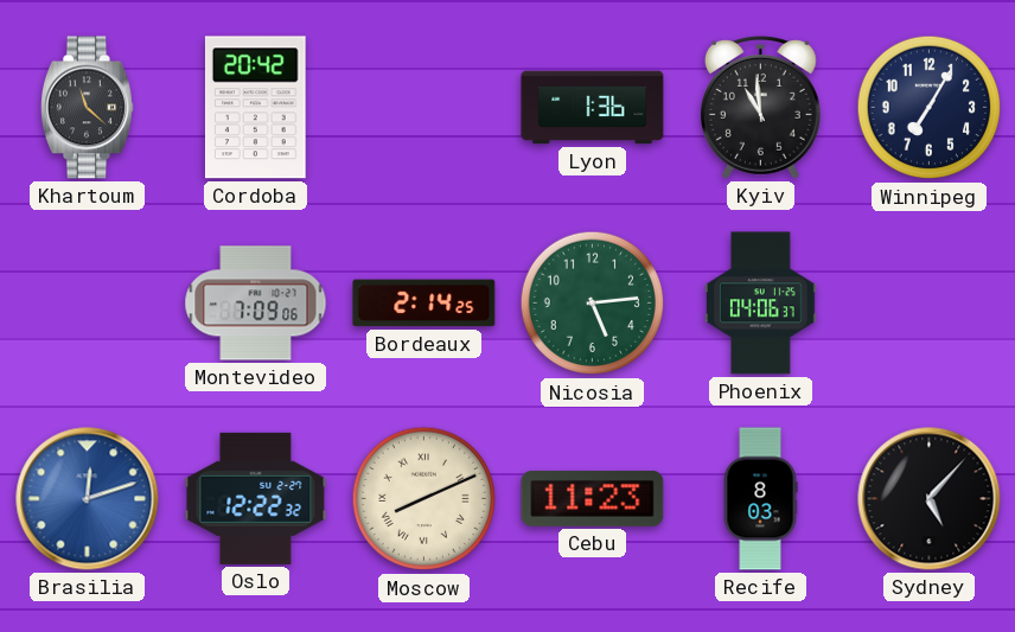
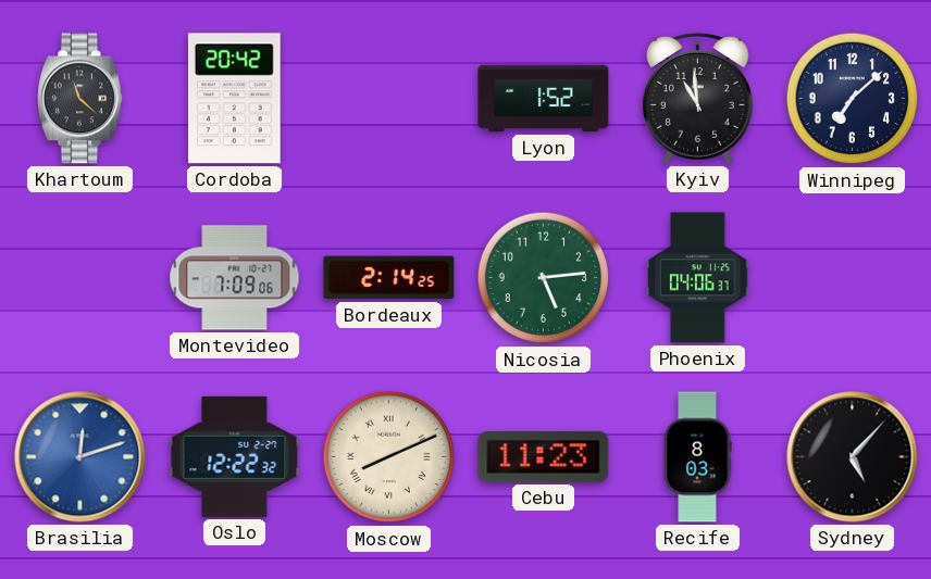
Lyon: 1:36 -> 1:52
Winnipeg: 7:05 -> 7:08
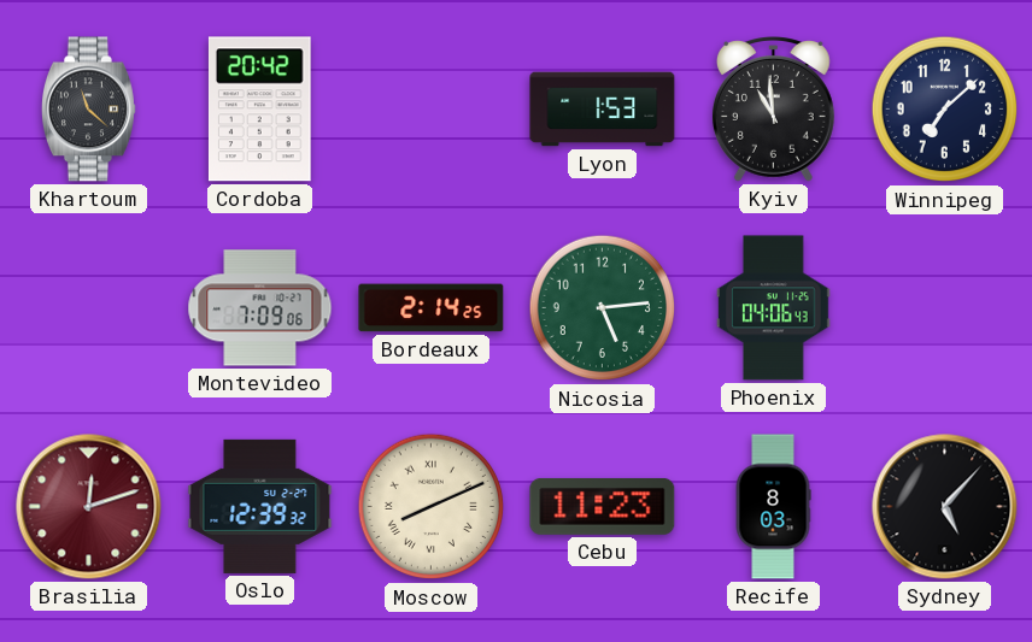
Lyon: 1:52 -> 1:53
Phoenix: 04:06:37 -> 04:06:43
Brasilia dial: blue -> burgundy
Oslo: 12:22 -> 12:39
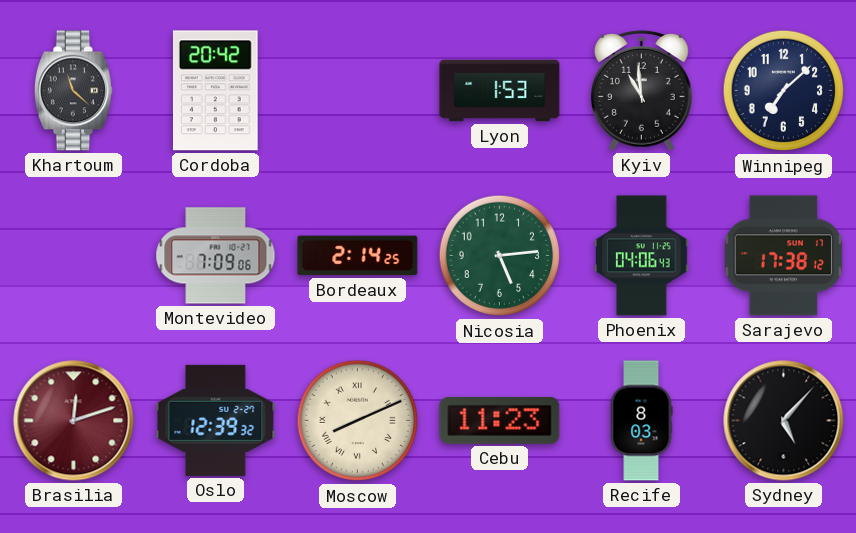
Sarajevo: none -> 17:38
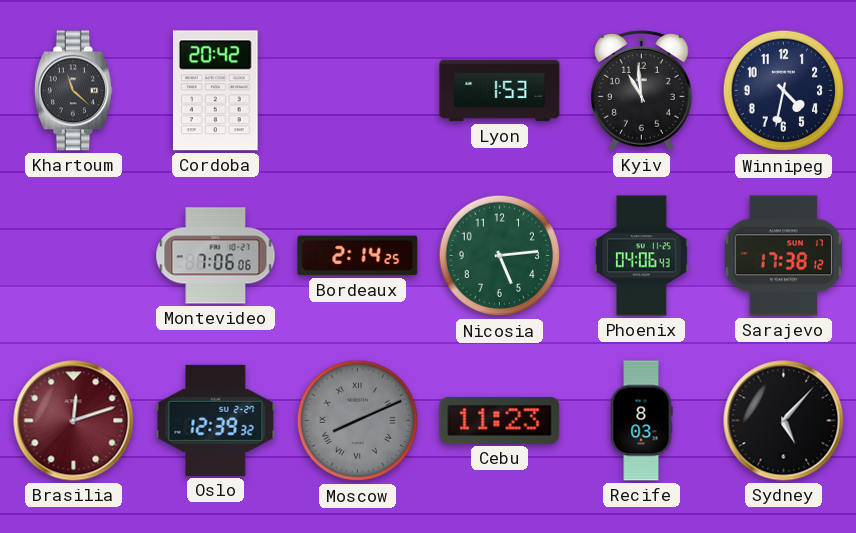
Winnipeg: 7:08 -> 4:32
Montevideo: 7:09 -> 7:06
Moscow dial: cream -> grey
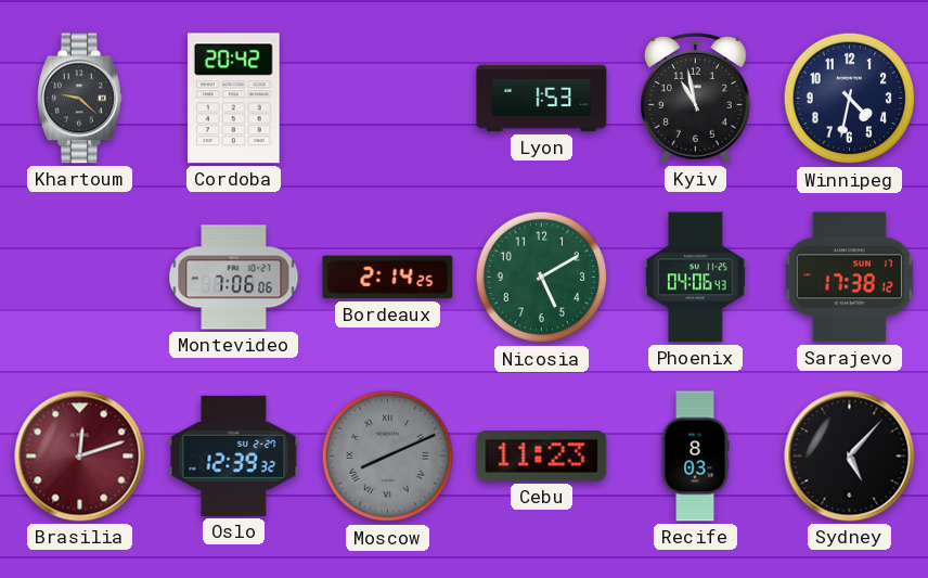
Khartoum: 11:22 -> 9:22
Kyiv: 10:59 -> 10:58
Nicosia: 5:14 -> 5:10
